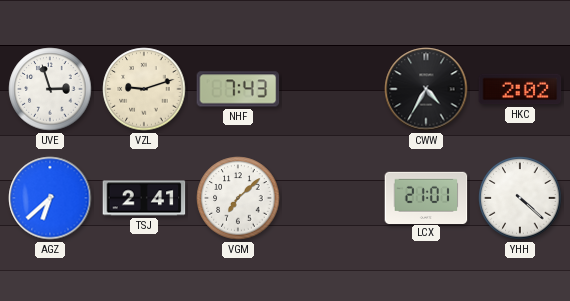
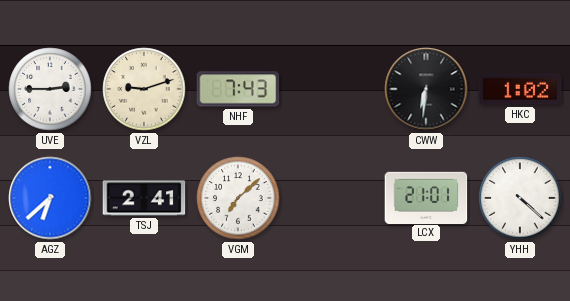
UVE: 2:57 -> 2:45
CWW: 4:35 -> 6:31
HKC: 2:02 -> 1:02
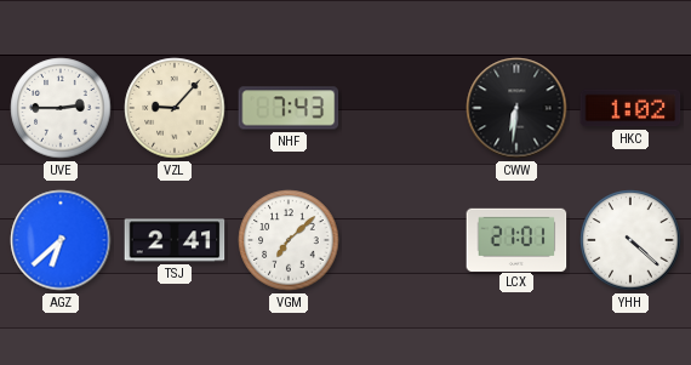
VZL: 9:12 -> 9:07
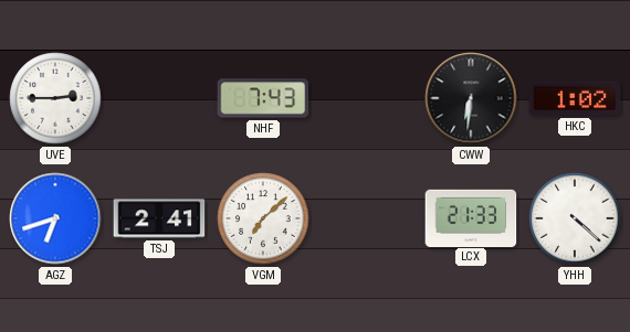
VZL: 9:07 -> none
AGZ: 6:38 -> 6:42
LCX: 21:01 -> 21:33
